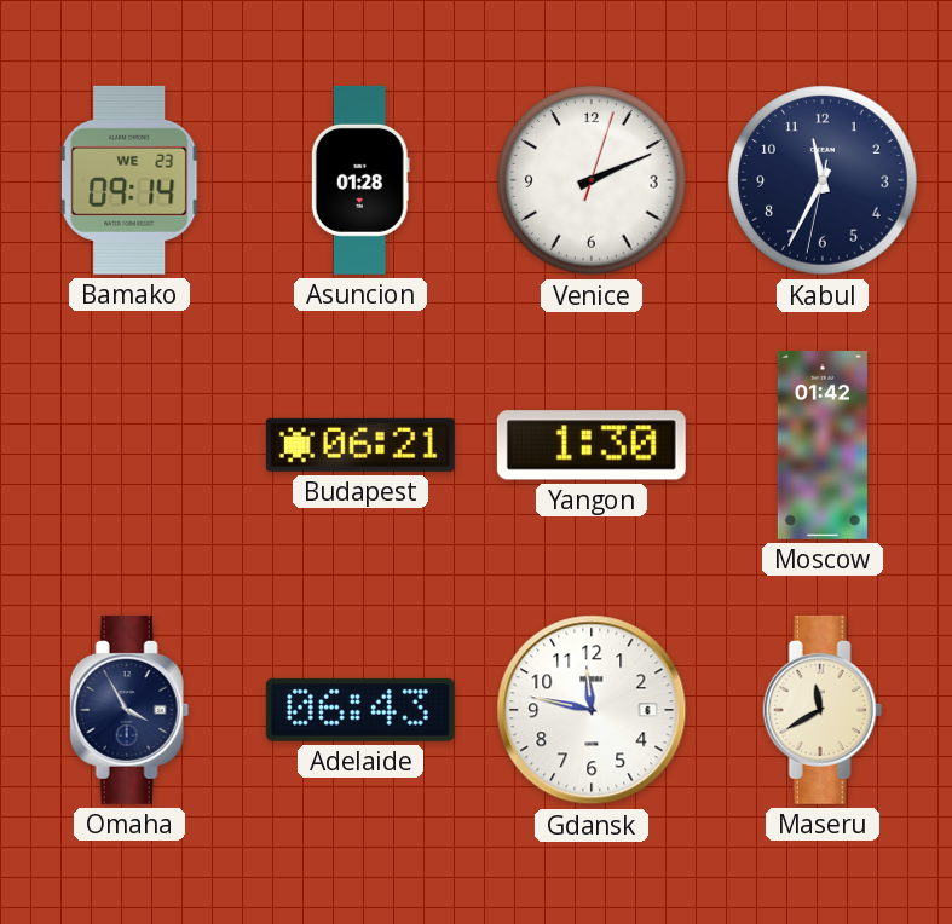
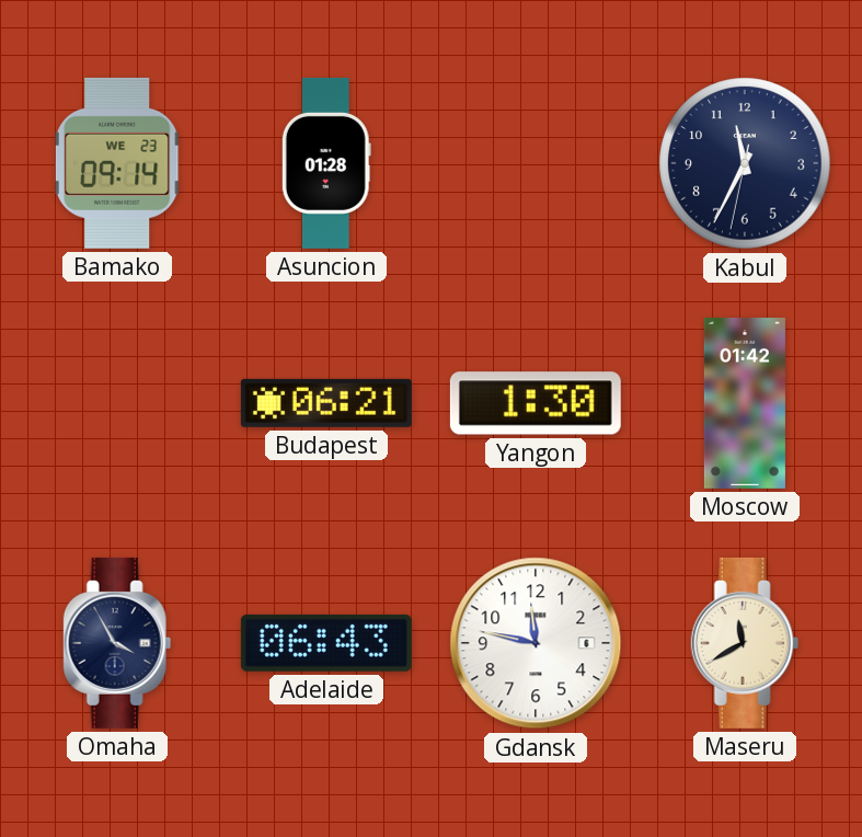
Venice: 2:11 -> none
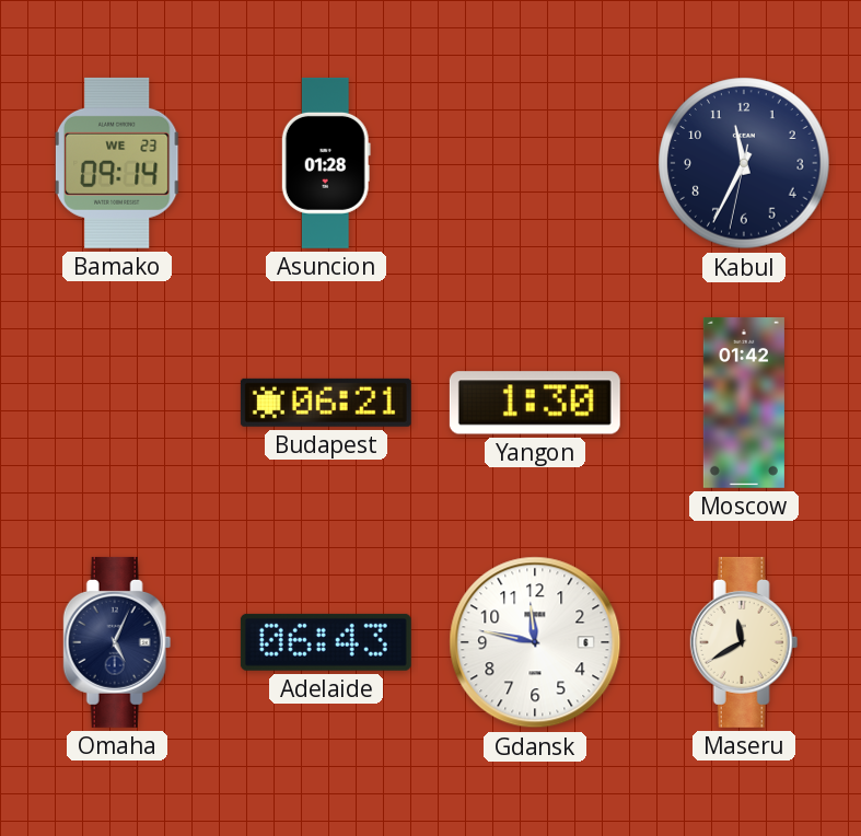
Omaha: 3:55 -> 5:04
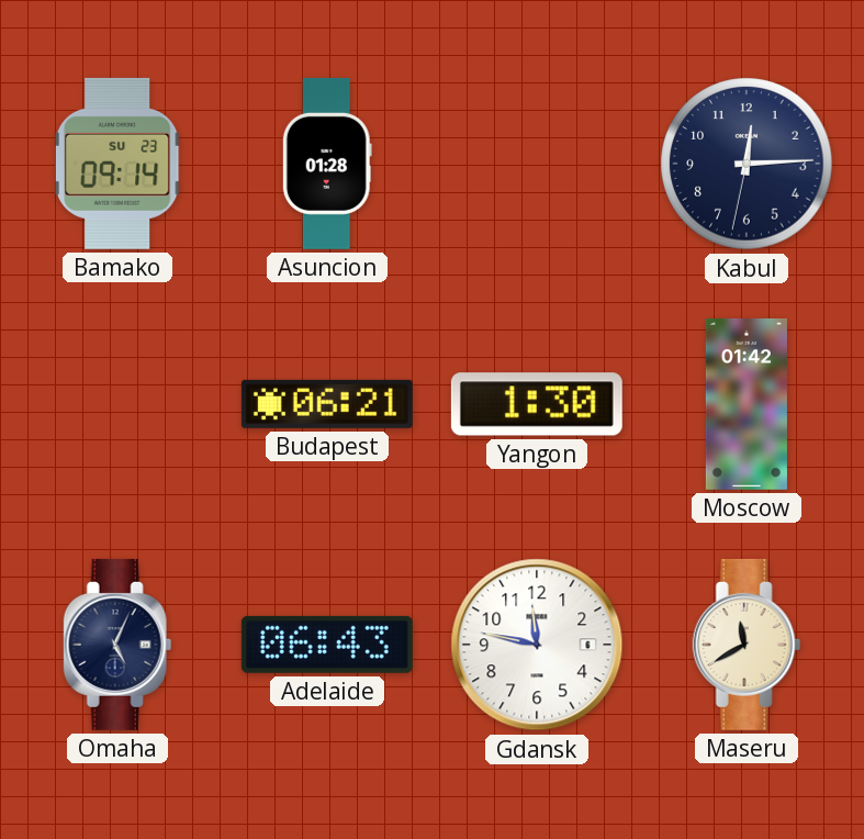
Bamako date: WE 23 -> SU 23
Kabul: 11:34 -> 12:14
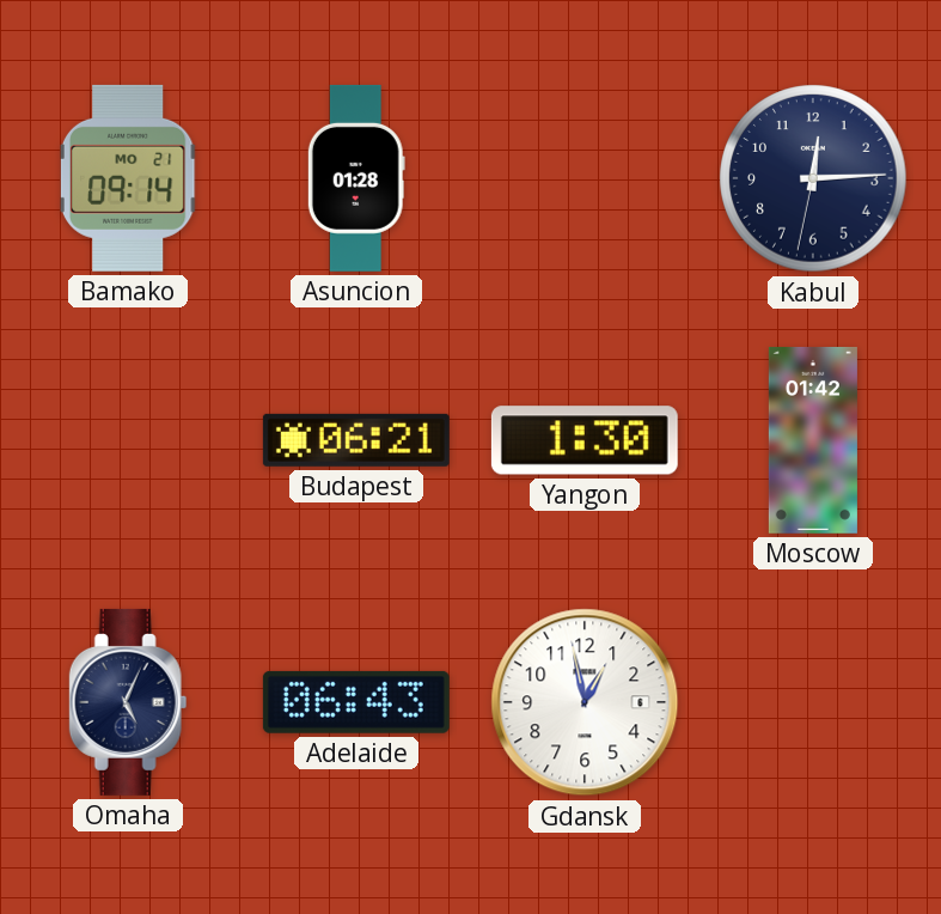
Bamako date: SU 23 -> MO 21
Gdansk: 11:47 -> 12:58
Maseru: 11:40 -> none
